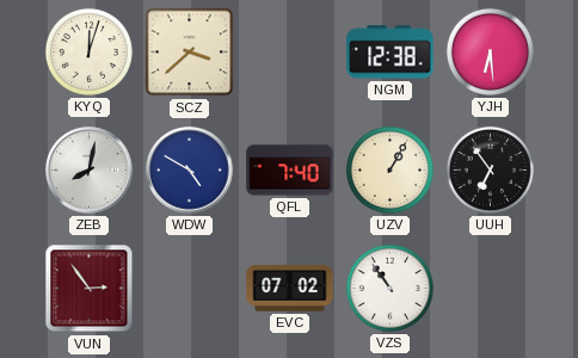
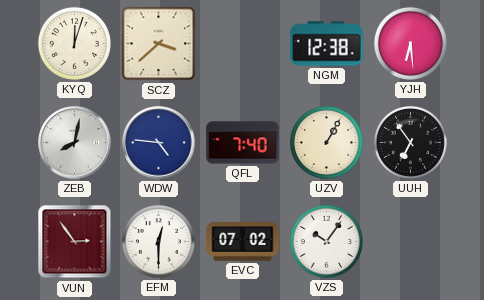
WDW: 4:50 -> 4:46
EFM: none -> 12:30
VZS: 10:54 -> 10:06
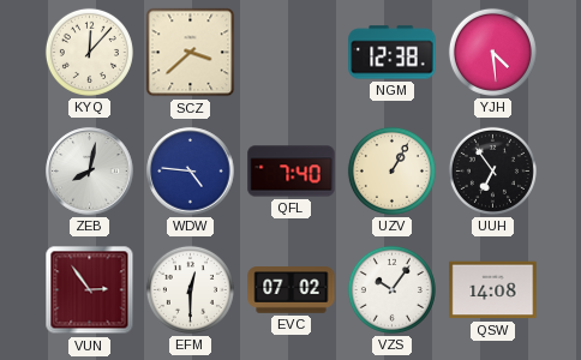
KYQ: 12:03 -> 12:07
YJH: 6:29 -> 4:29
QSW: none -> 14:08
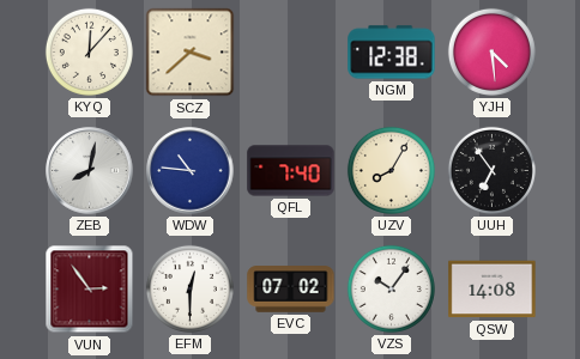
WDW: 4:46 -> 10:46
UZV: 1:05 -> 8:05
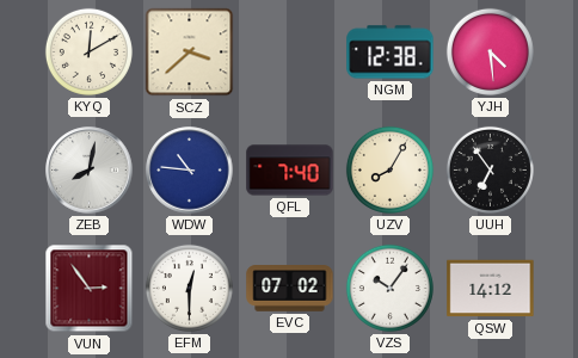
KYQ: 12:07 -> 12:10
QSW: 14:08 -> 14:12
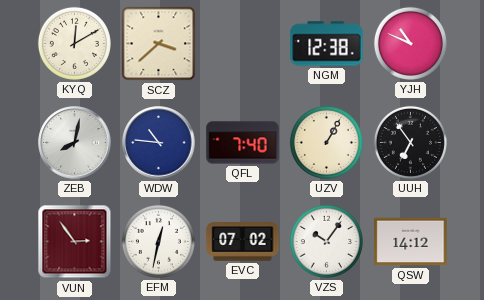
YJH: 4:29 -> 10:49
UZV: 8:05 -> 1:05
EFM: 12:30 -> 12:32
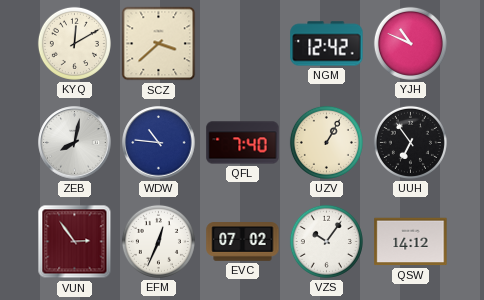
NGM: 12:38 -> 12:42
EFM: 12:32 -> 12:34
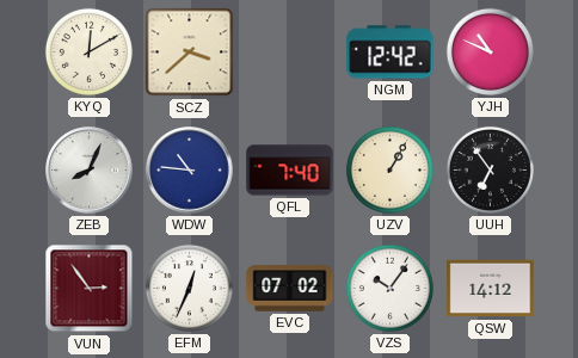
ZEB: 8:02 -> 8:04
